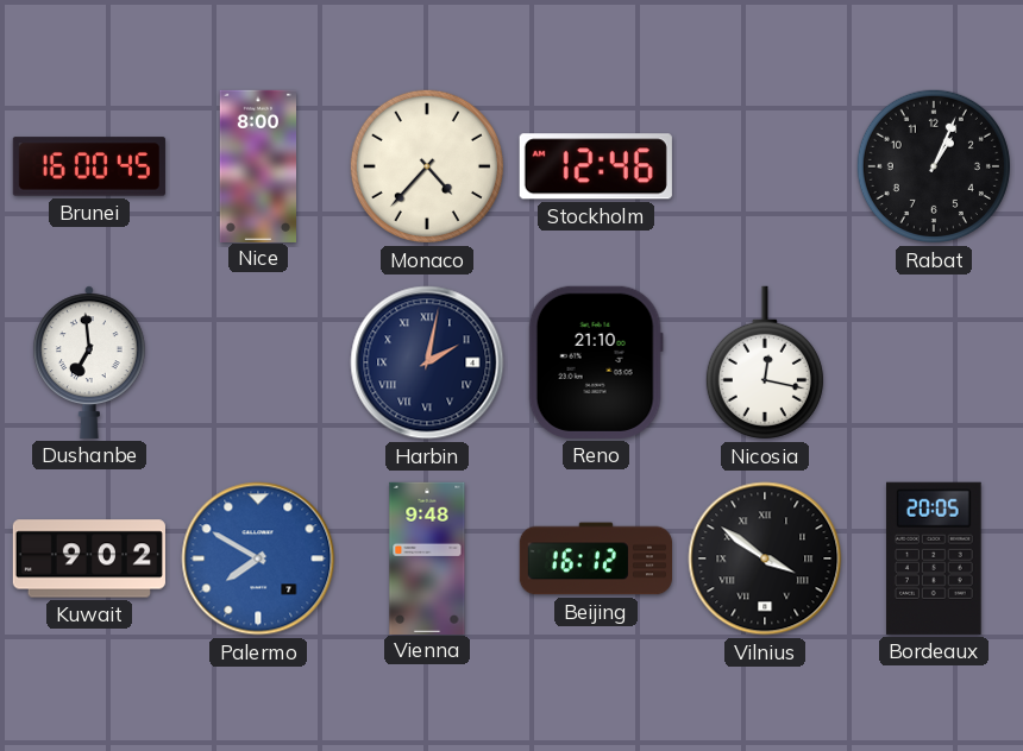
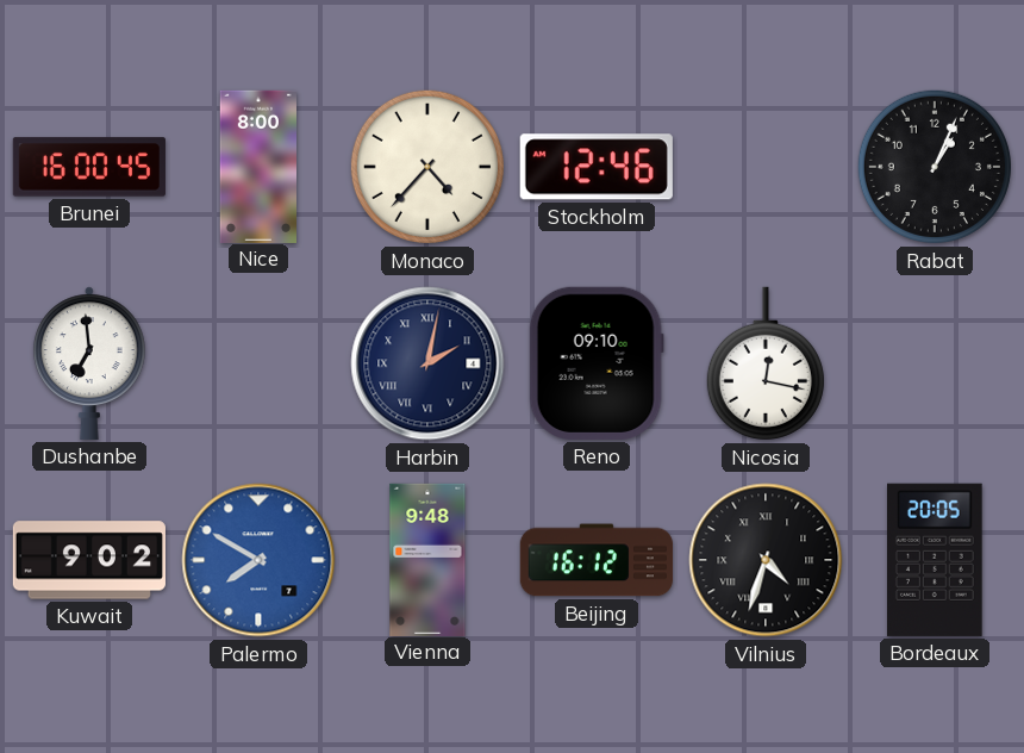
Reno: 21:10 -> 09:10
Vilnius: 3:51 -> 4:33
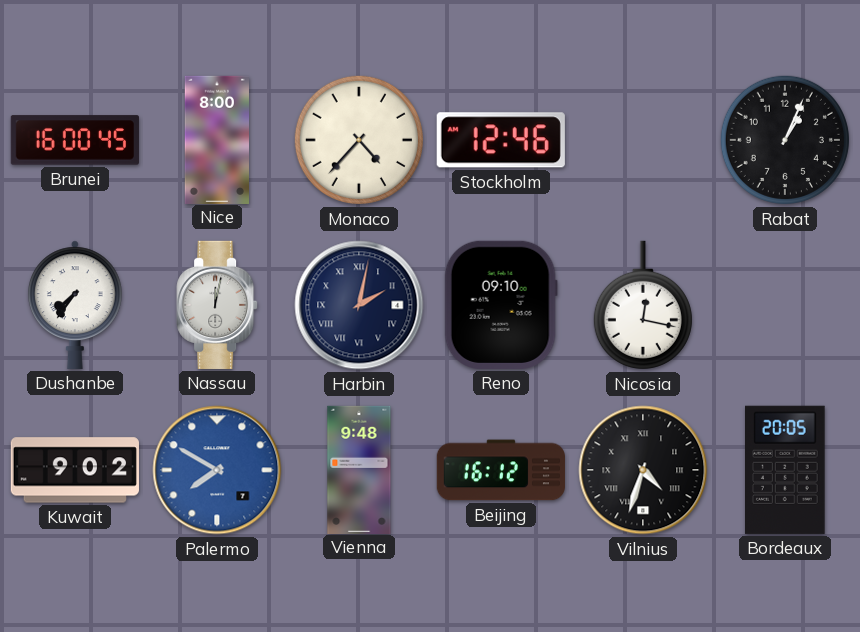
Dushanbe: 6:59 -> 7:36
Nassau: none -> 12:02
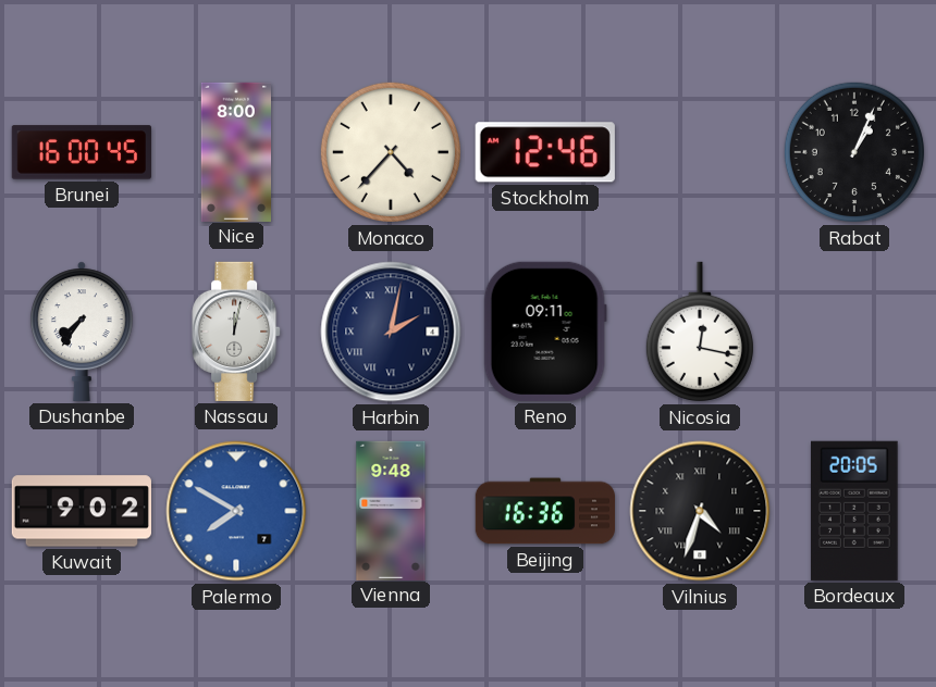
Reno: 09:10 -> 09:11
Beijing: 16:12 -> 16:36
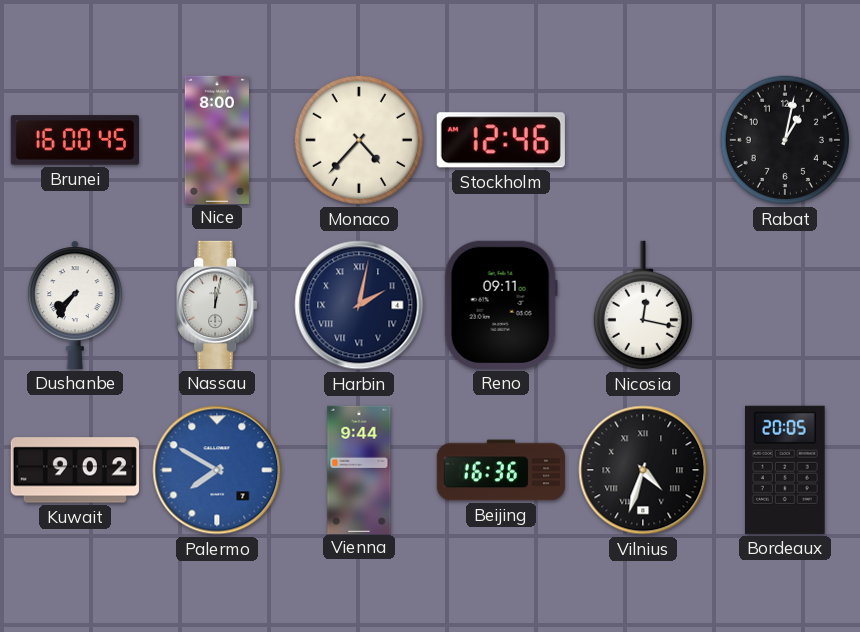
Rabat: 1:04 -> 1:02
Vienna: 9:48 -> 9:44
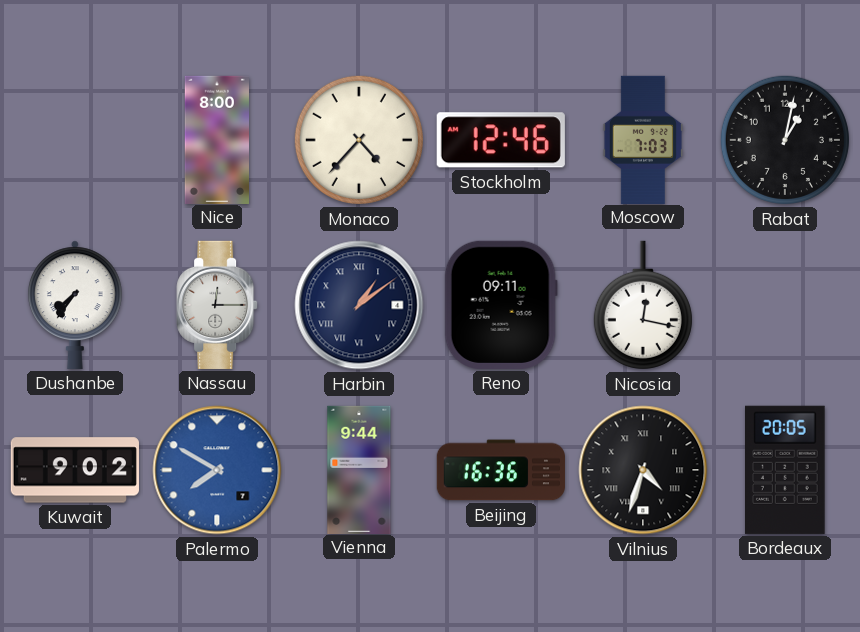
Brunei: 16:00 -> none
Moscow: none -> 7:03
Nassau: 12:02 -> 12:15
Harbin: 2:02 -> 1:09
